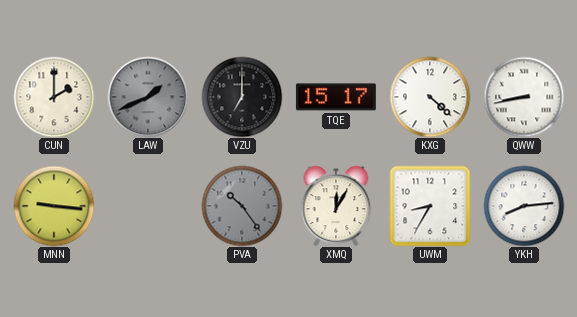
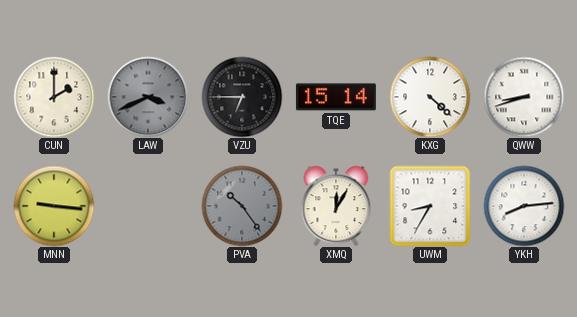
LAW: 1:41 -> 3:41
VZU: 7:00 -> 6:45
TQE: 15:17 -> 15:14
QWW: 8:43 -> 8:42
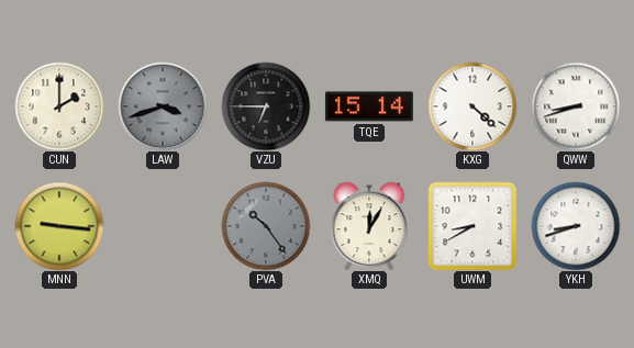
LAW: 3:41 -> 3:42
UWM: 8:35 -> 8:40
YKH: 8:14 -> 8:42
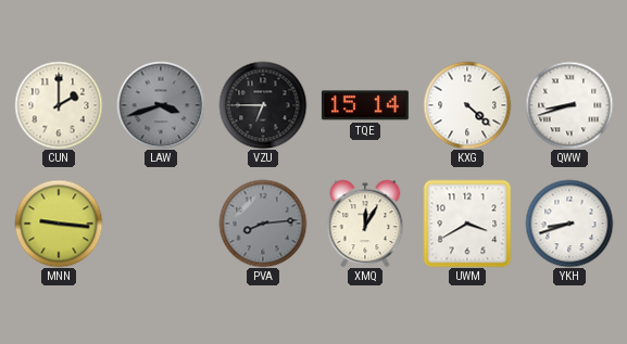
PVA: 10:24 -> 8:14
UWM: 8:40 -> 3:40
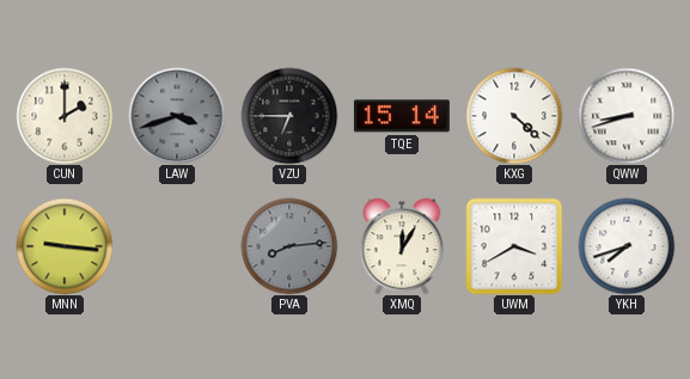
YKH: 8:42 -> 7:42
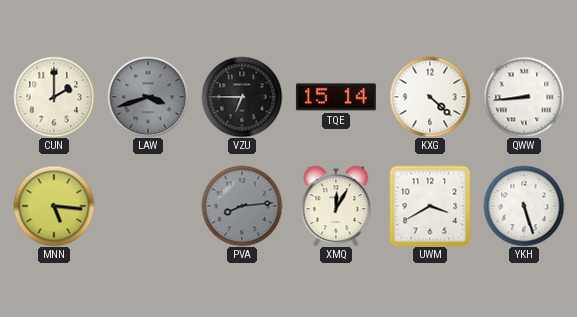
QWW: 8:42 -> 8:44
MNN: 9:16 -> 5:16
YKH: 7:42 -> 5:27
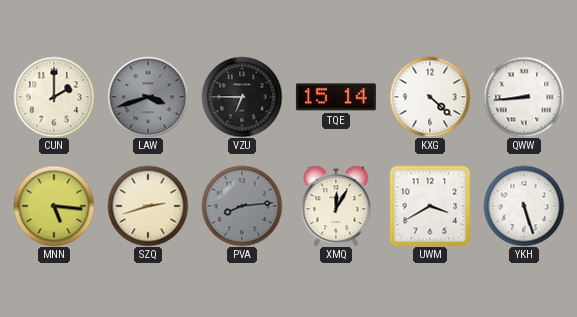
SZQ: none -> 2:42
